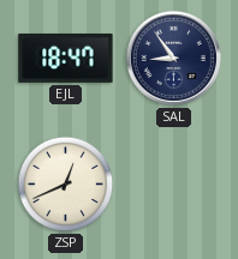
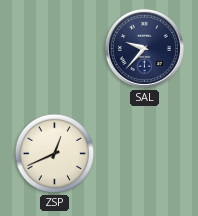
EJL: 18:47 -> none
SAL: 8:54 -> 9:37
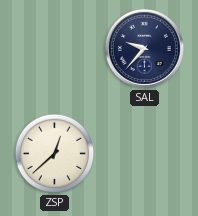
ZSP: 12:41 -> 12:38
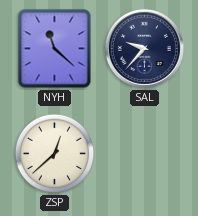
NYH: none -> 11:22
